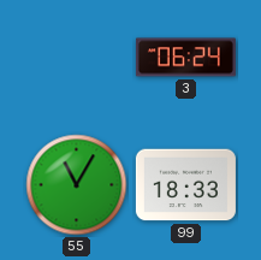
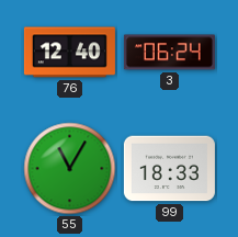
76: none -> 12:40
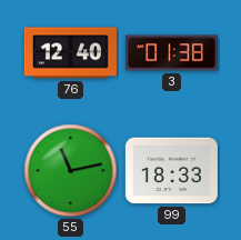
3: 06:24 -> 01:38
55: 11:05 -> 11:13
